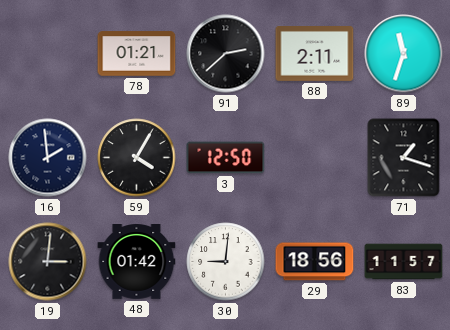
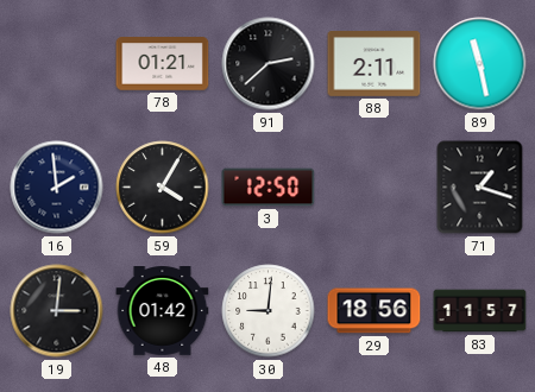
89: 11:33 -> 11:28
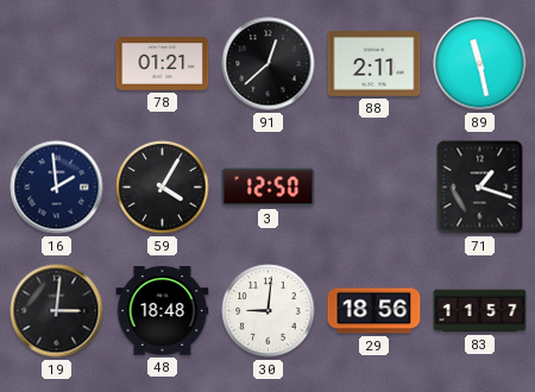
91: 2:38 -> 12:38
48: 01:42 -> 18:48
